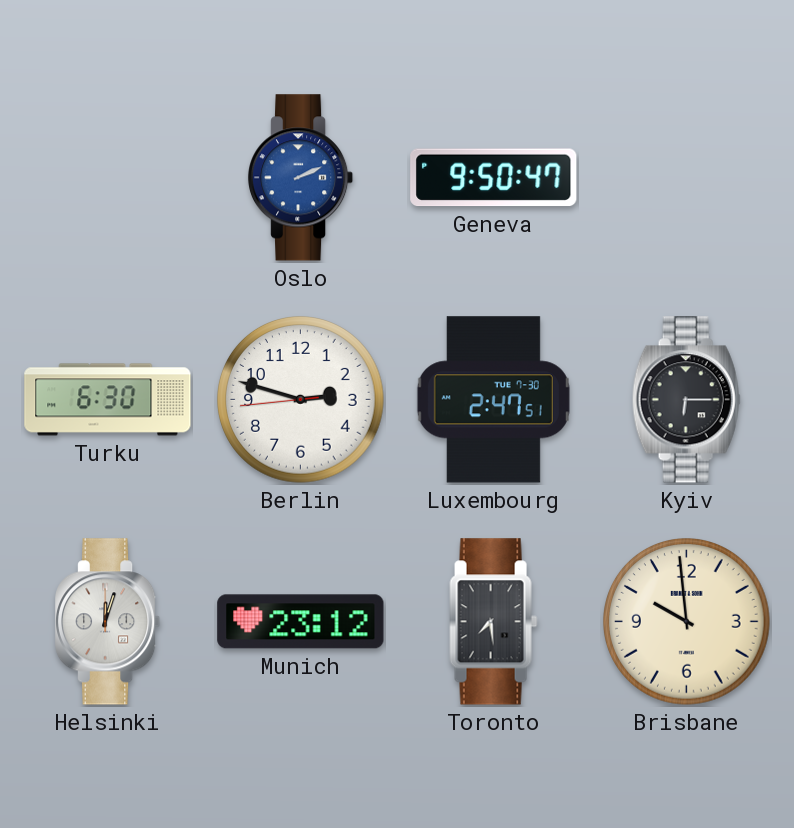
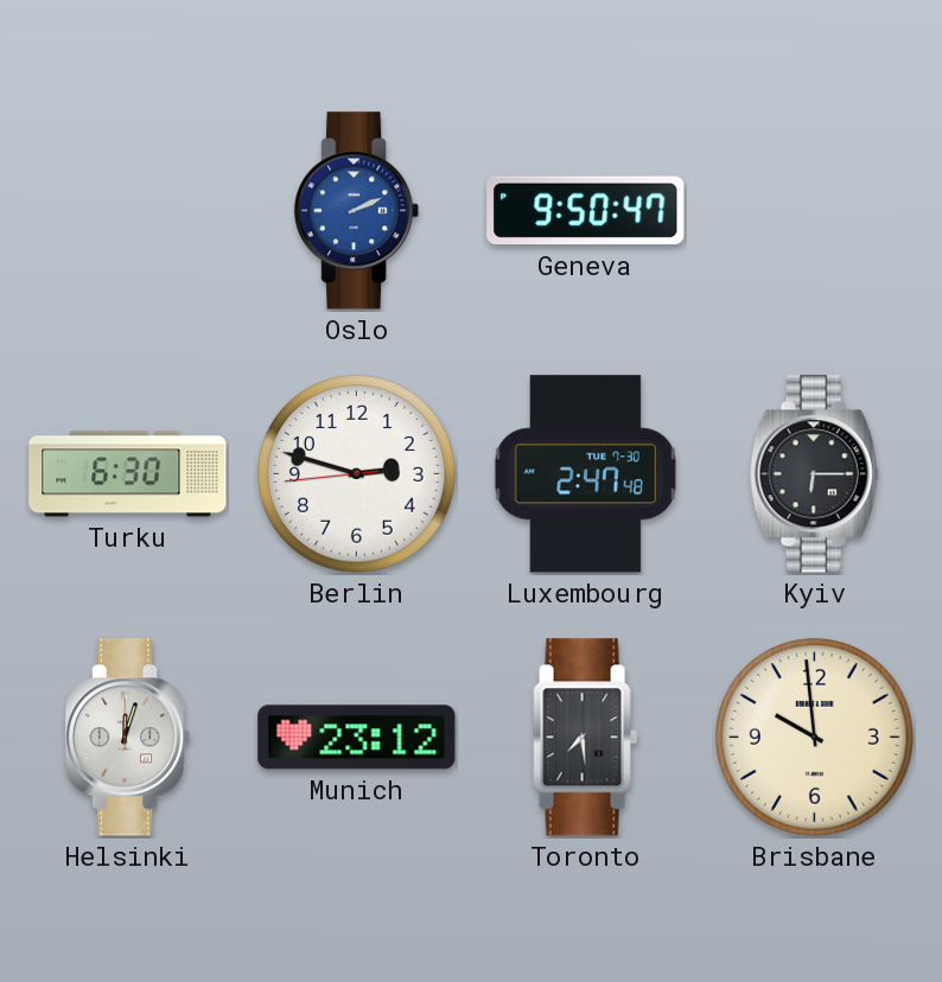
Luxembourg: 2:47:51 -> 2:47:48
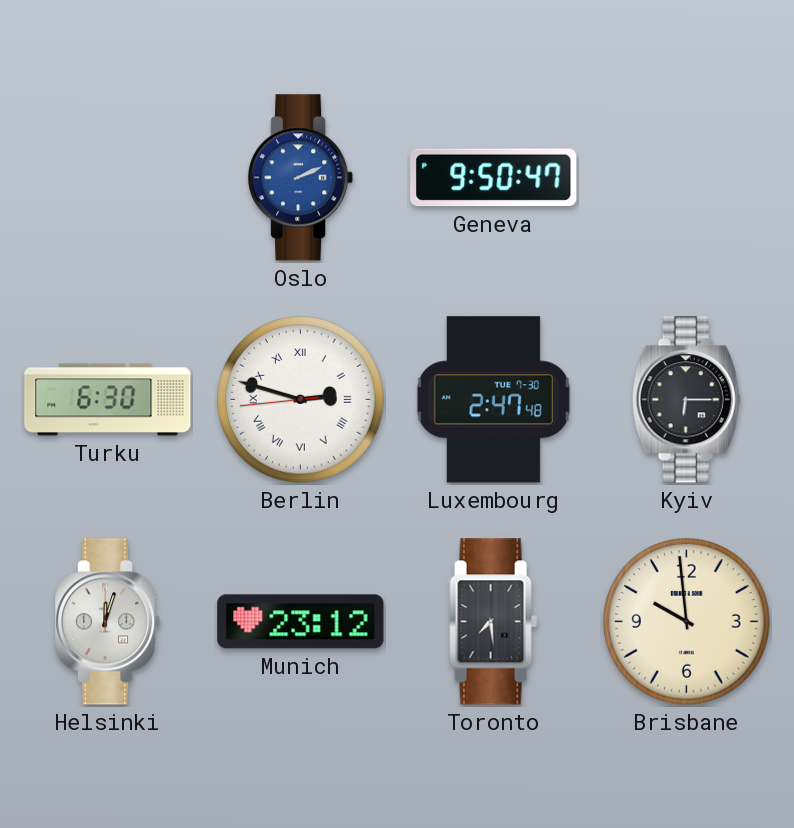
Berlin numerals: Arabic -> Roman
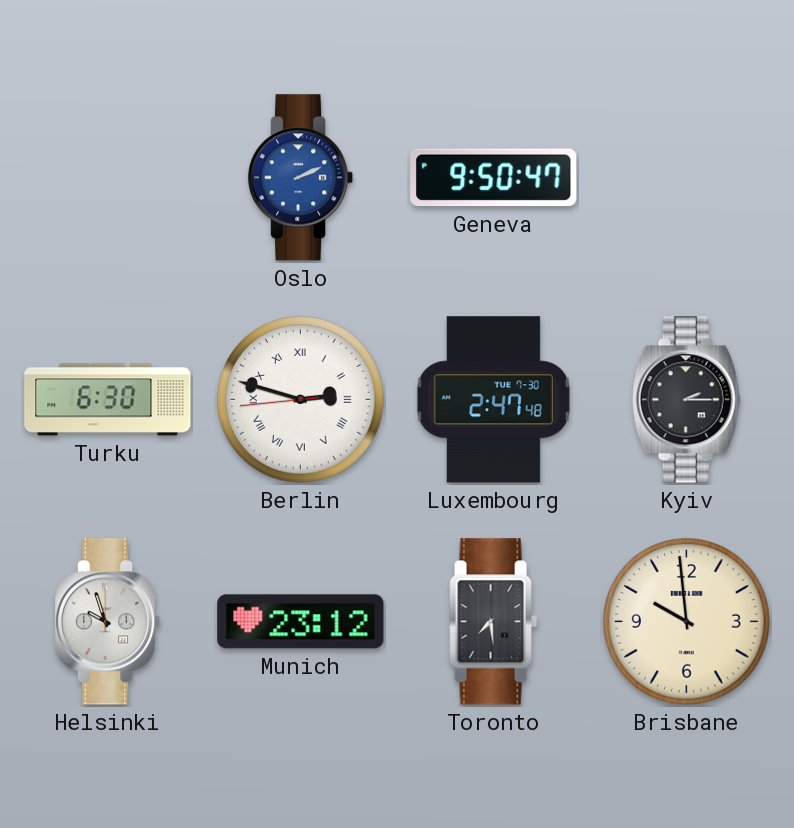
Kyiv: 6:15 -> 2:15
Helsinki: 12:03 -> 9:57
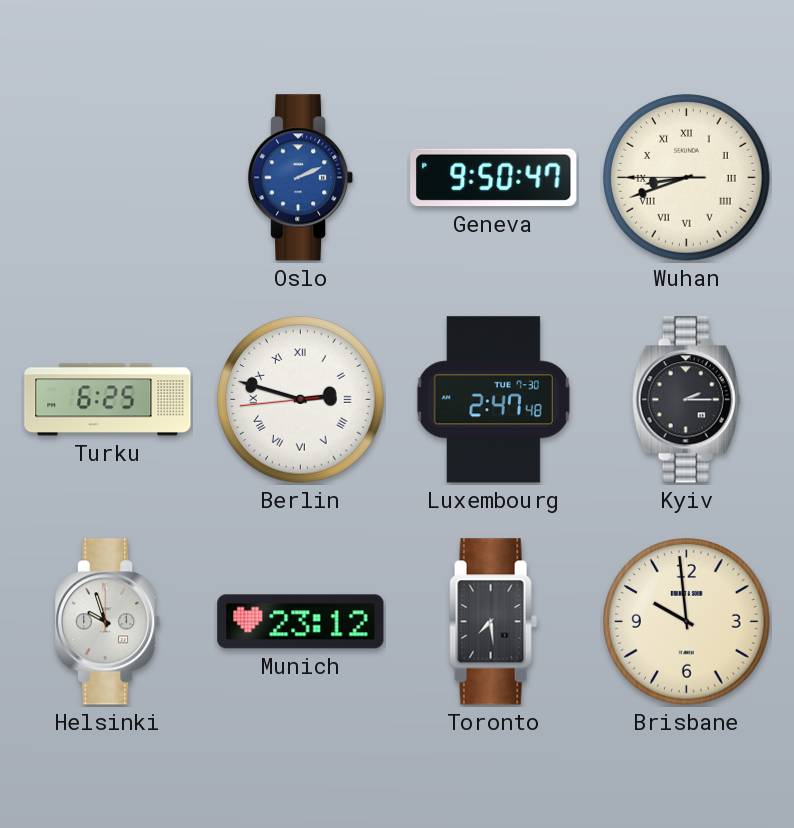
Wuhan: none -> 8:41
Turku: 6:30 -> 6:25
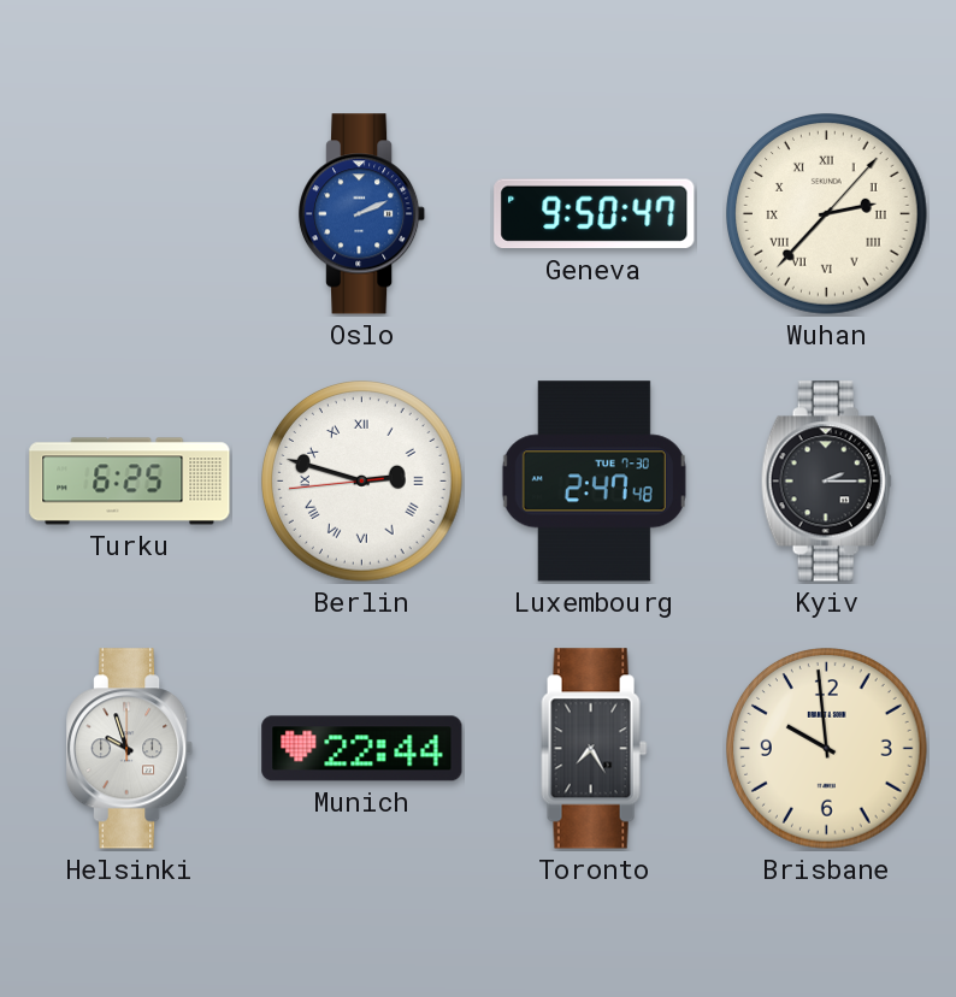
Wuhan: 8:41 -> 2:37
Munich: 23:12 -> 22:44
Toronto: 7:29 -> 7:25
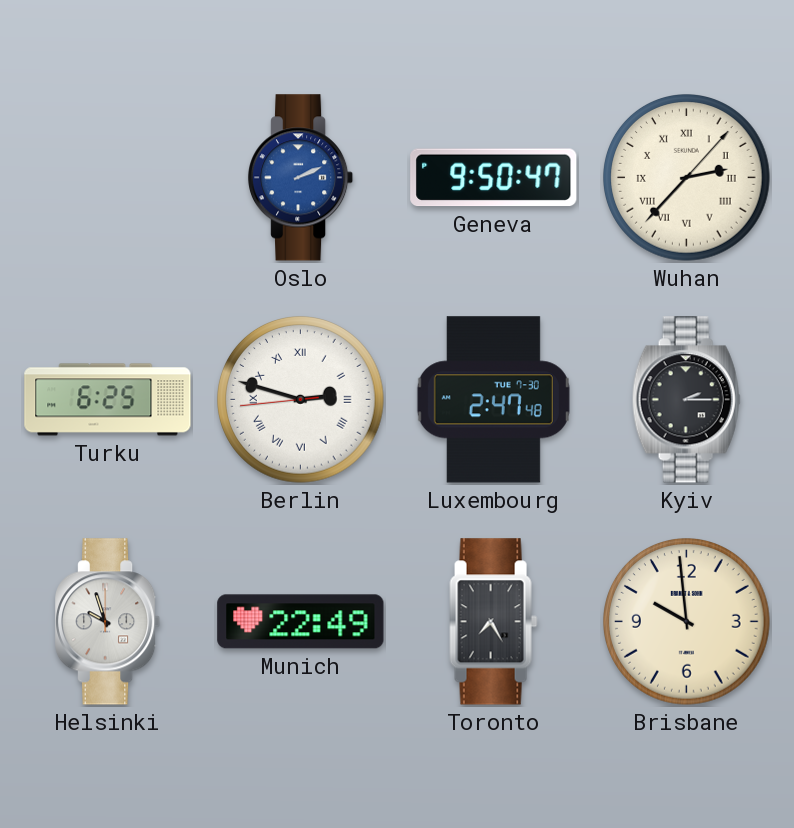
Munich: 22:44 -> 22:49
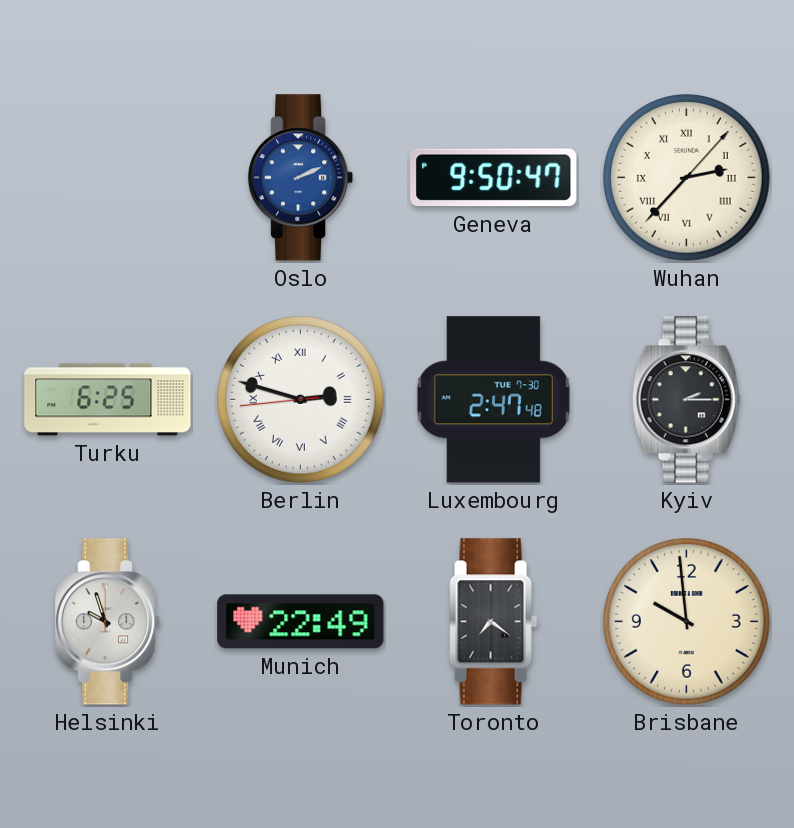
Toronto: 7:25 -> 7:21
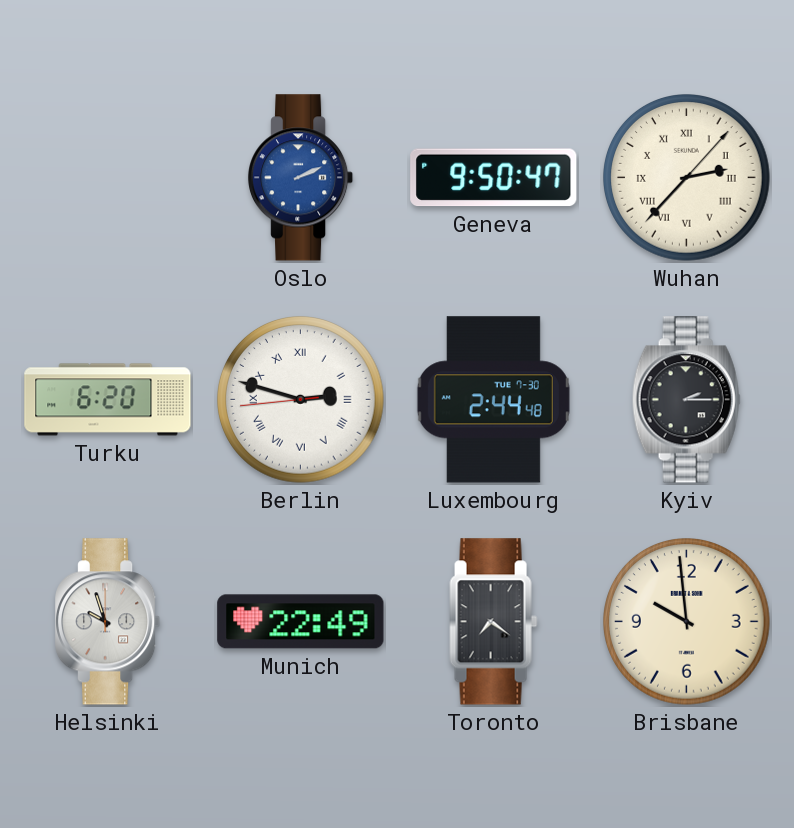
Turku: 6:25 -> 6:20
Luxembourg: 2:47 -> 2:44
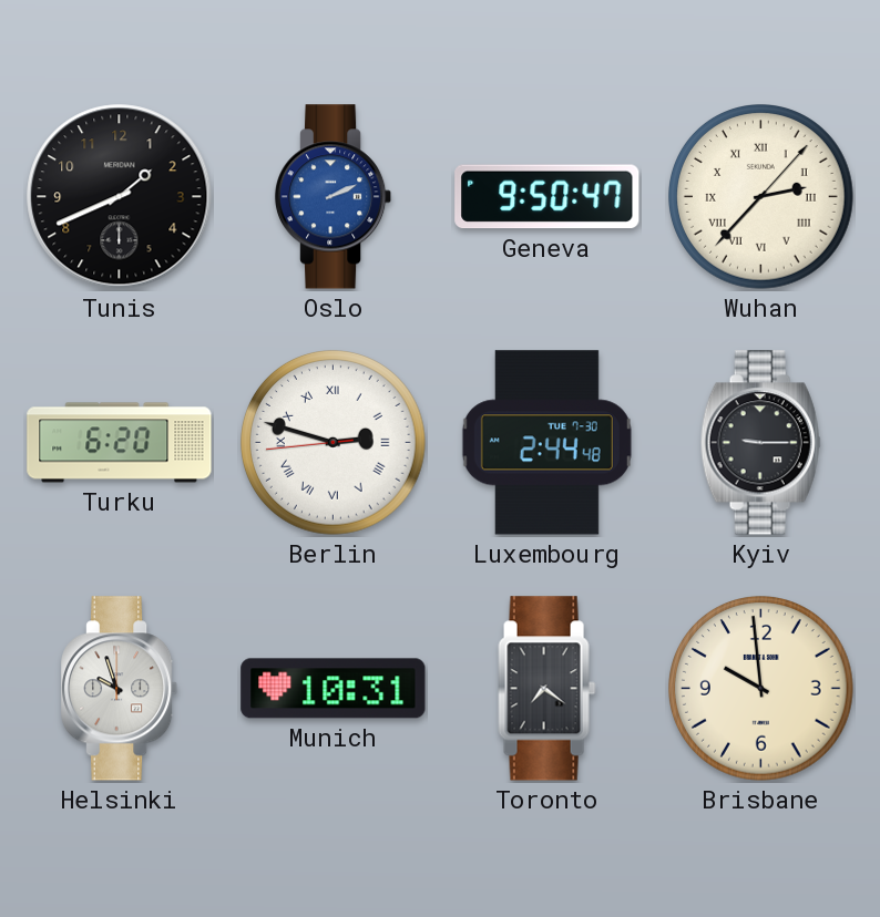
Tunis: none -> 1:41
Kyiv: 2:15 -> 9:15
Munich: 22:49 -> 10:31
